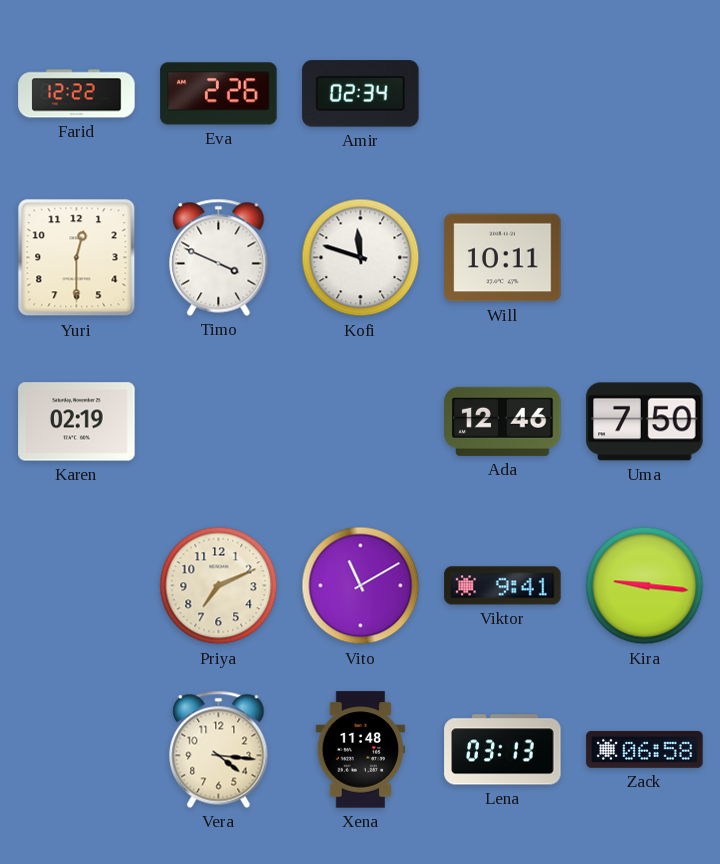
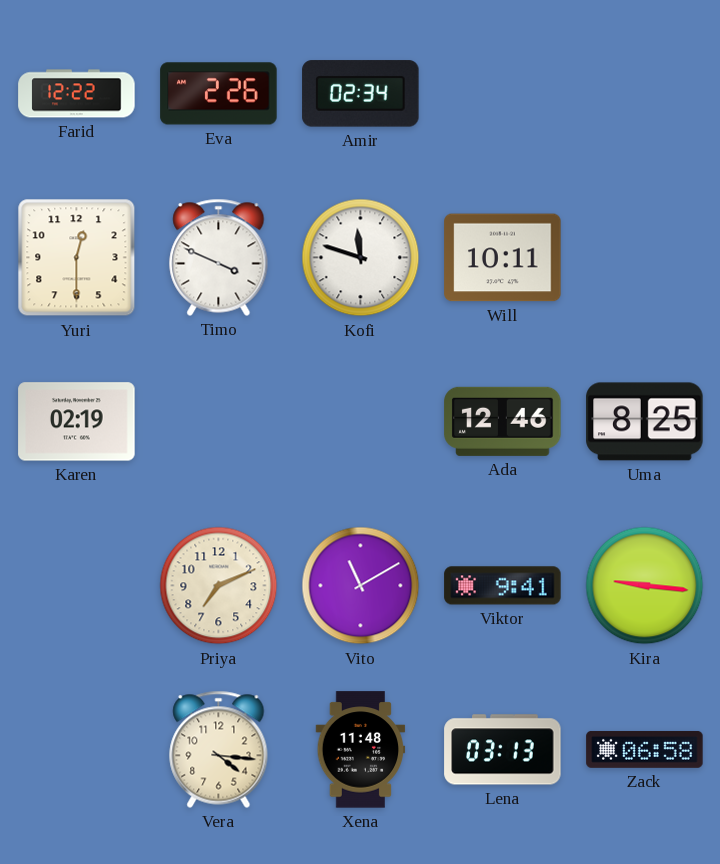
Uma: 7:50 -> 8:25
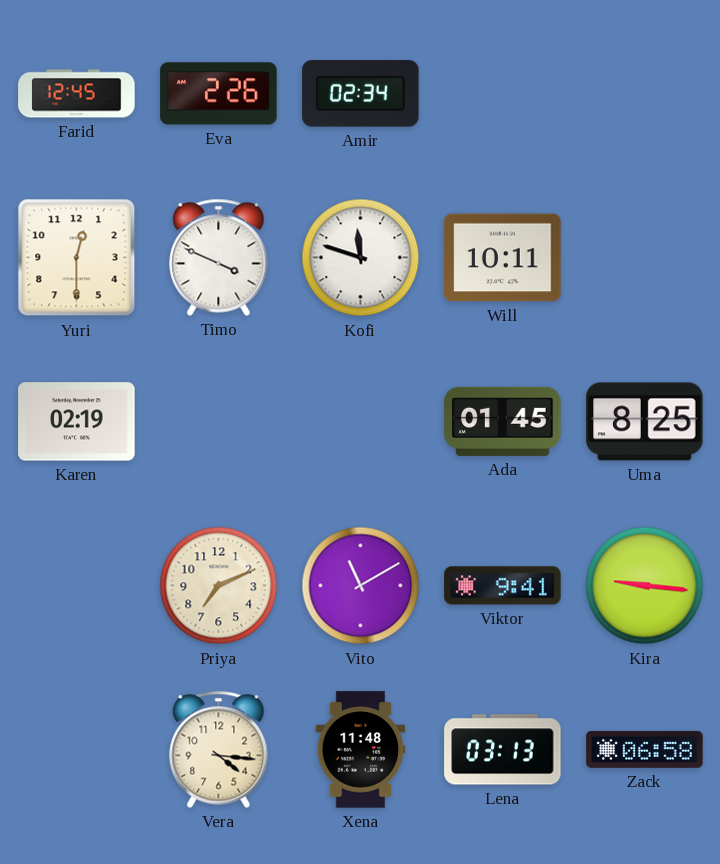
Farid: 12:22 -> 12:45
Ada: 12:46 -> 01:45
